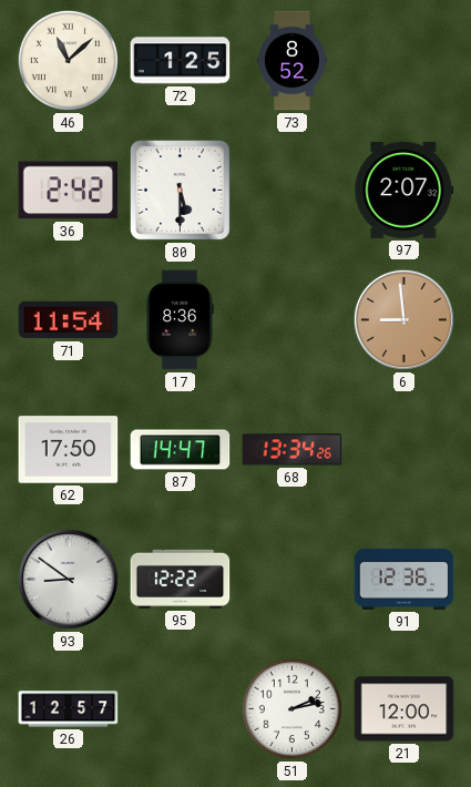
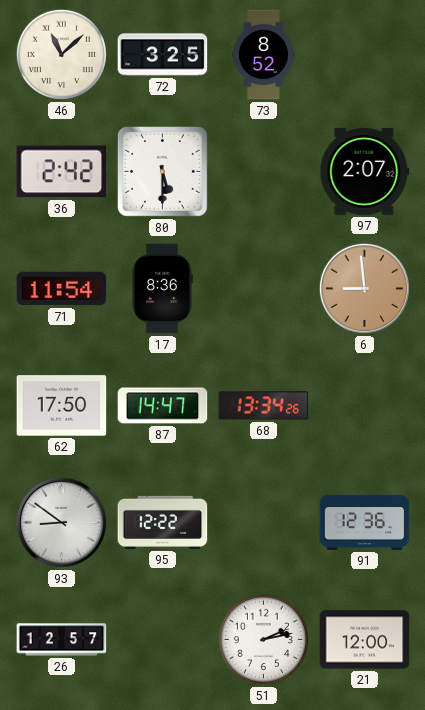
72: 1:25 -> 3:25
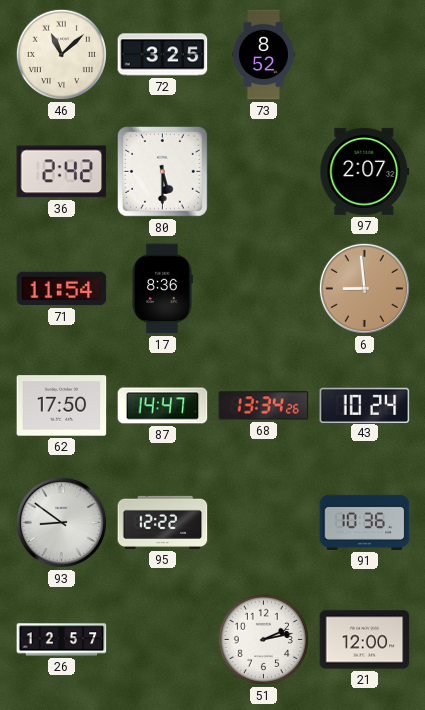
43: none -> 10:24
91: 12:36 -> 10:36
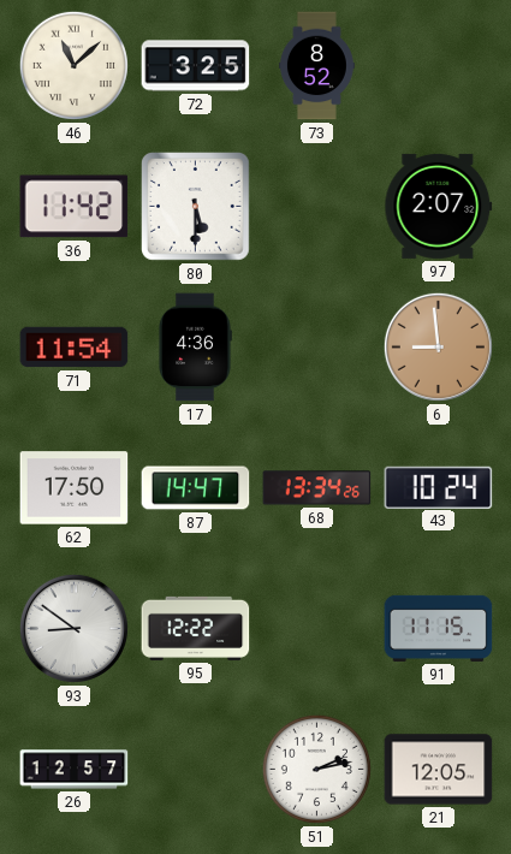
36: 2:42 -> 11:42
17: 8:36 -> 4:36
91: 10:36 -> 11:15
21: 12:00 -> 12:05
